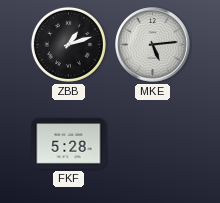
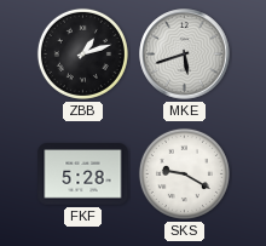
MKE: 5:14 -> 5:42
SKS: none -> 9:20
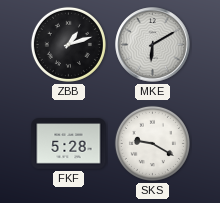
MKE: 5:42 -> 6:10
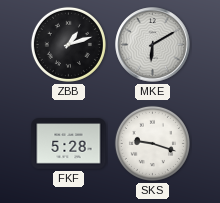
SKS: 9:20 -> 9:18
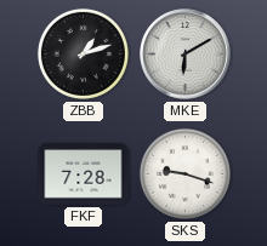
FKF: 5:28 -> 7:28
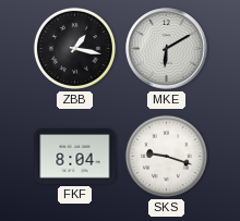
ZBB: 1:12 -> 1:17
FKF: 7:28 -> 8:04
